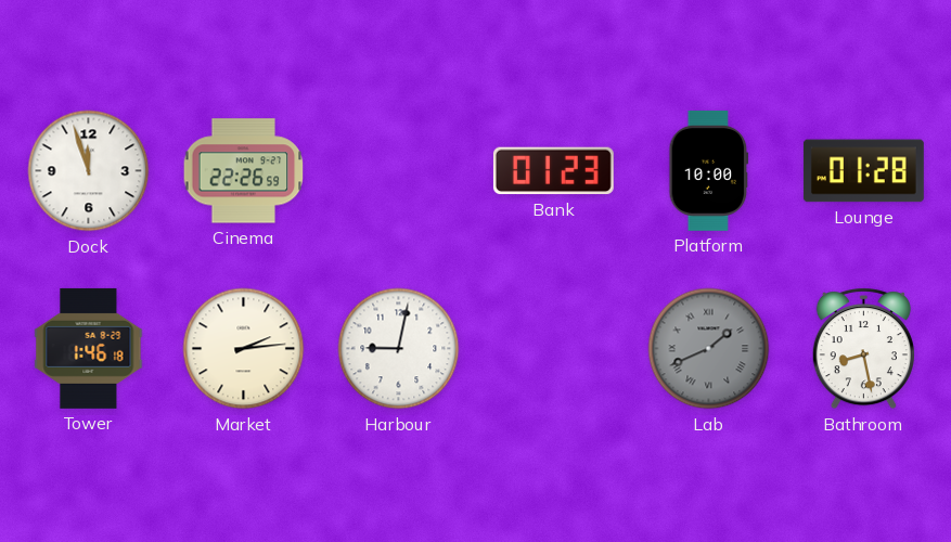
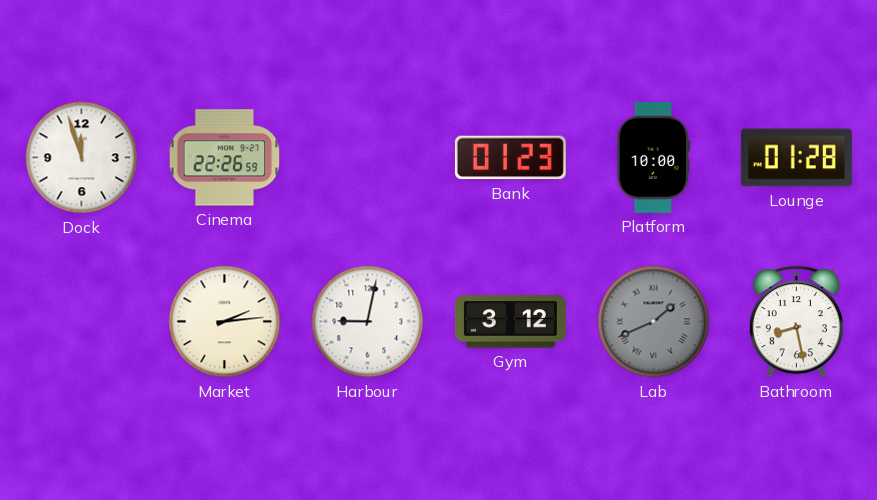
Tower: 1:46 -> none
Gym: none -> 3:12
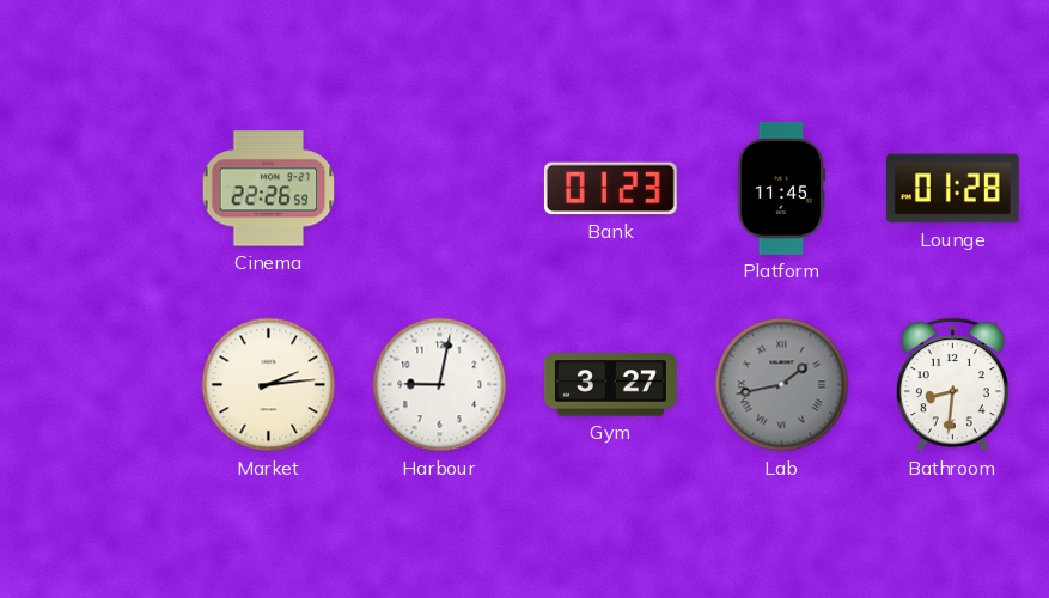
Dock: 11:57 -> none
Platform: 10:00 -> 11:45
Gym: 3:12 -> 3:27
Lab: 1:41 -> 1:43
Bathroom: 8:28 -> 8:31
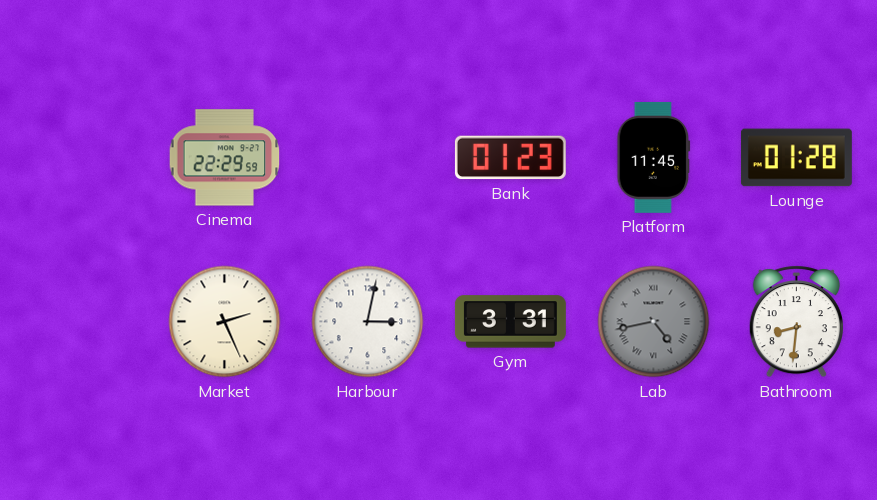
Cinema: 22:26 -> 22:29
Market: 2:14 -> 2:26
Harbour: 9:02 -> 3:02
Gym: 3:27 -> 3:31
Lab: 1:43 -> 4:43
